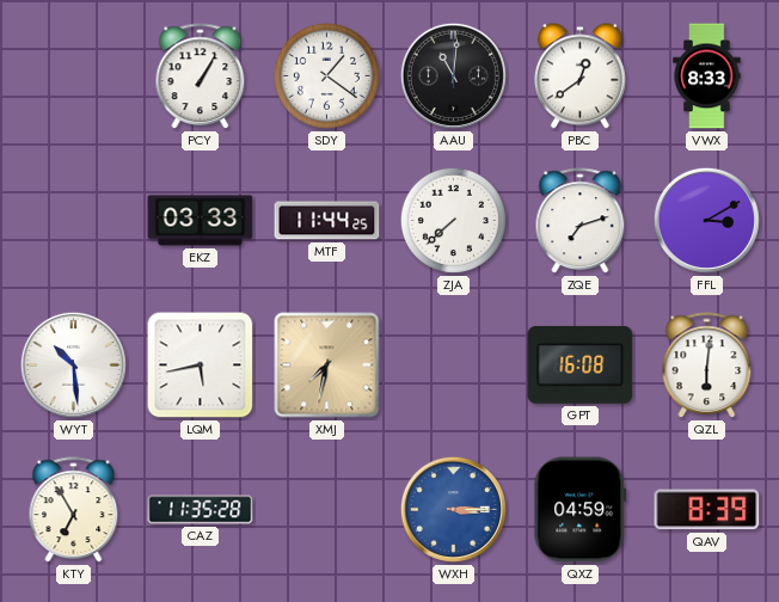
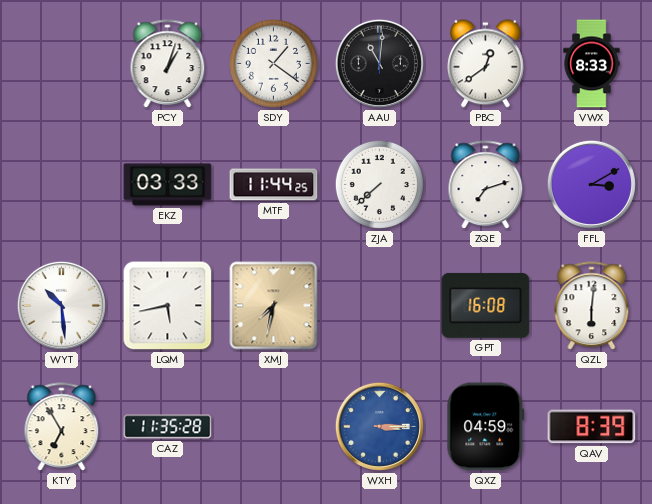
PCY: 1:05 -> 1:03
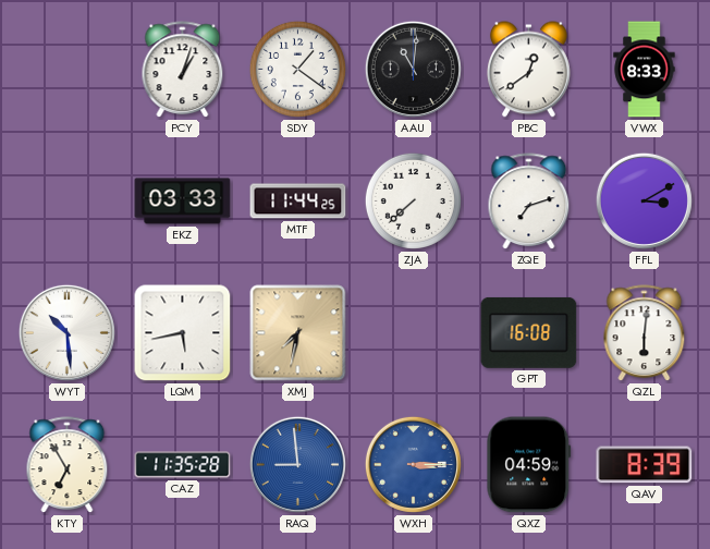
RAQ: none -> 8:59
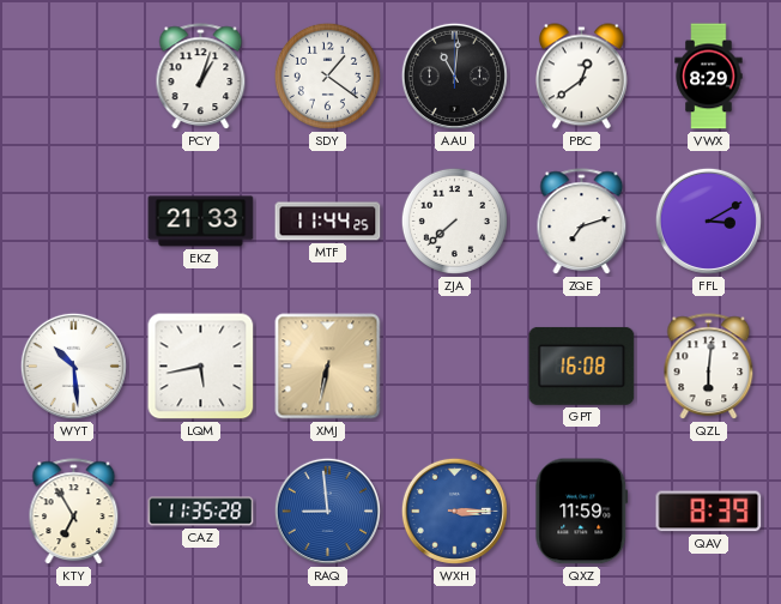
VWX: 8:33 -> 8:29
EKZ: 03:33 -> 21:33
XMJ: 7:32 -> 6:32
QXZ: 04:59 -> 11:59
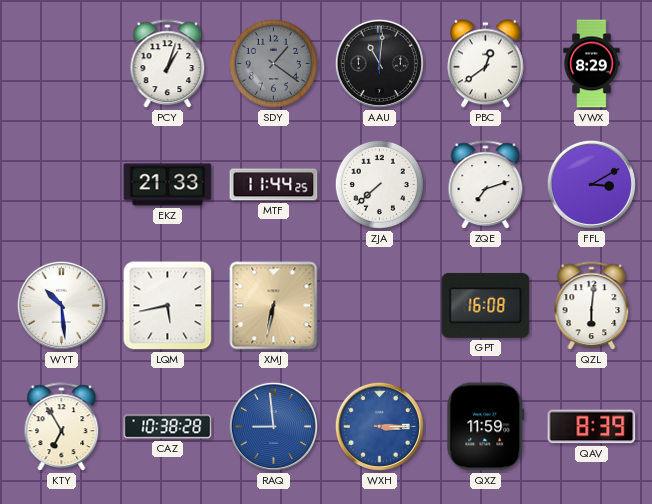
SDY dial: white -> grey
CAZ: 11:35 -> 10:38
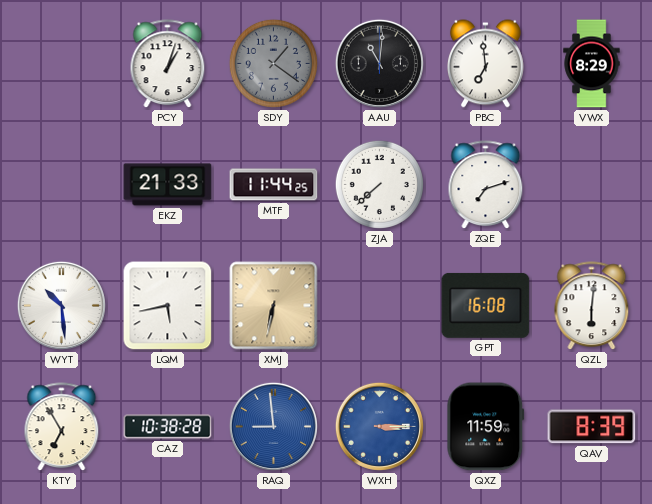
PBC: 12:39 -> 6:59
FFL: 3:10 -> none
